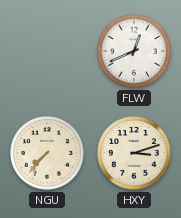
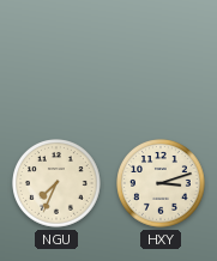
FLW: 12:41 -> none
NGU: 7:37 -> 7:34
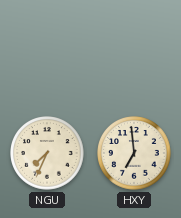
HXY: 3:12 -> 6:59
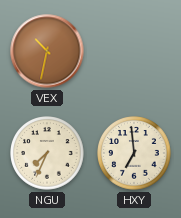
VEX: none -> 10:32
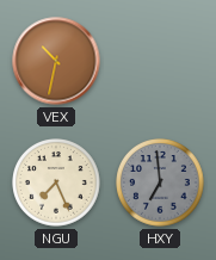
NGU: 7:34 -> 7:26
HXY dial: cream -> grey
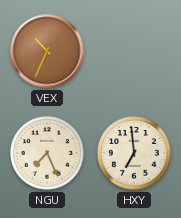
VEX: 10:32 -> 10:34
HXY dial: grey -> cream
